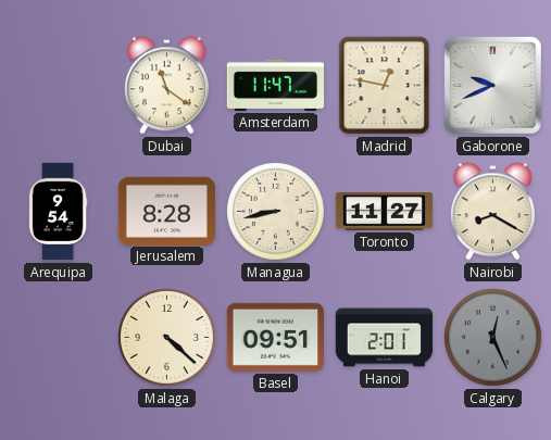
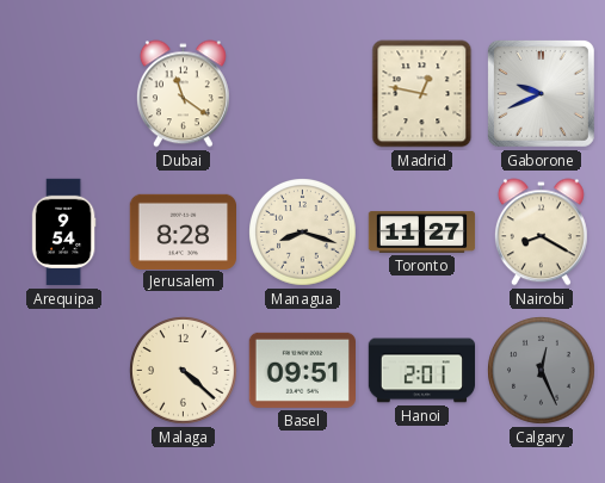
Amsterdam: 11:47 -> none
Managua: 8:43 -> 8:18
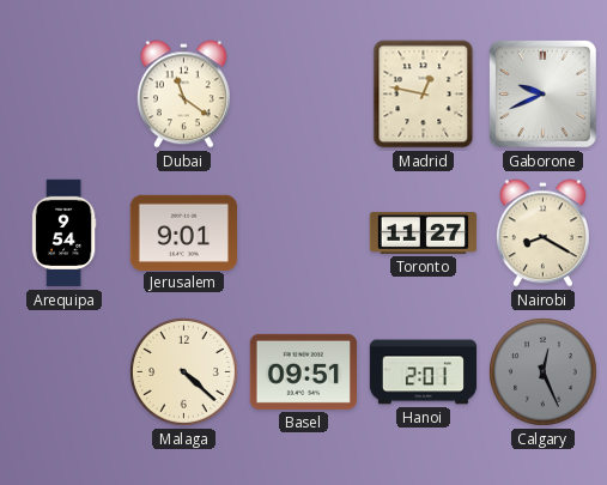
Jerusalem: 8:28 -> 9:01
Managua: 8:18 -> none
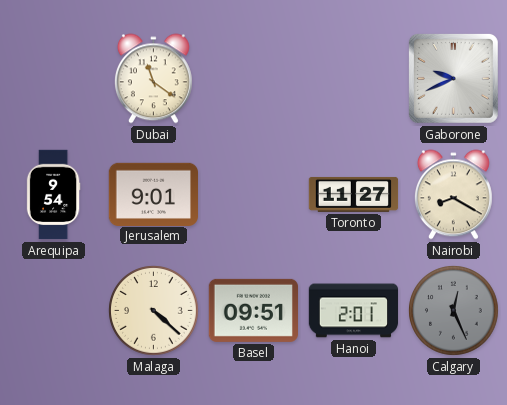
Madrid: 12:47 -> none
